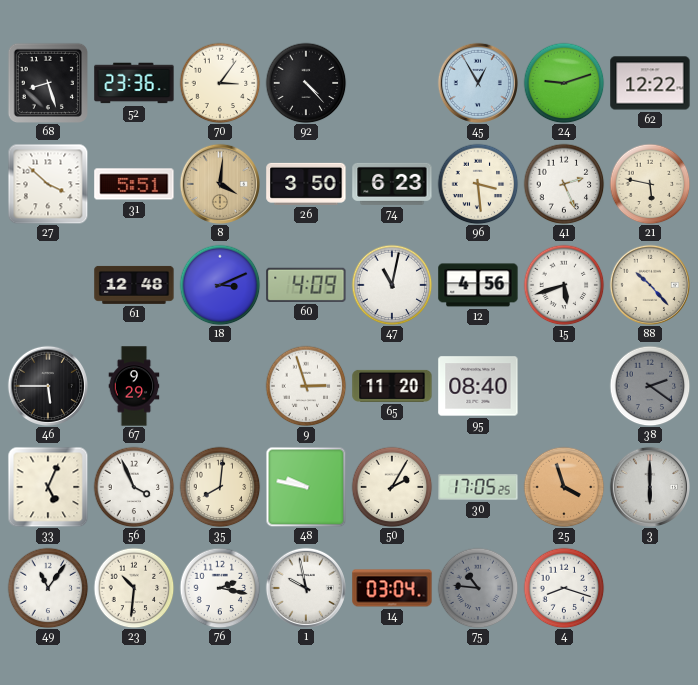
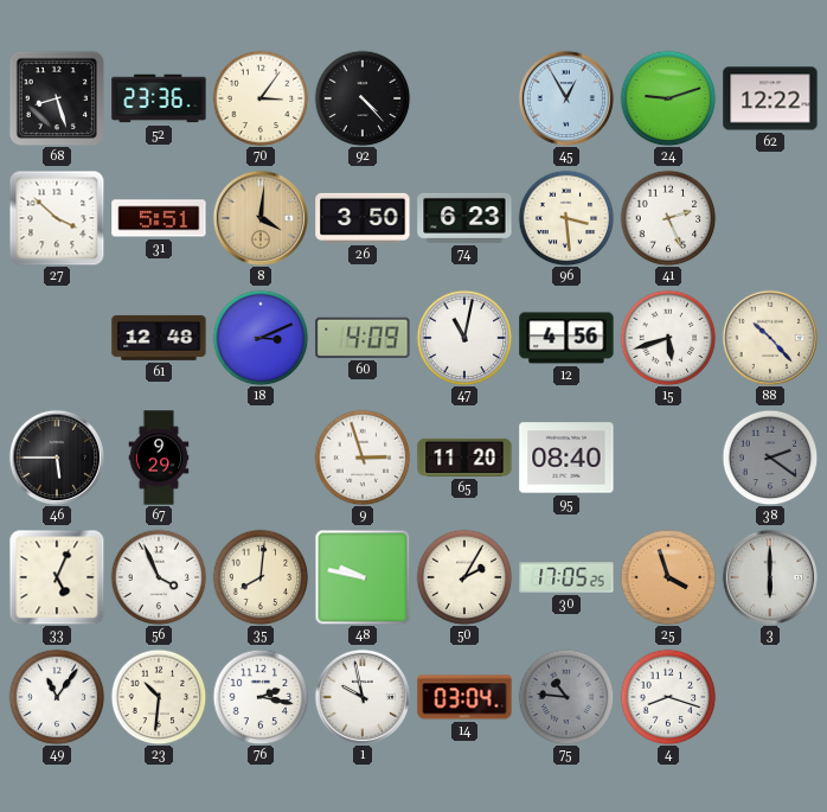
21: 5:47 -> none
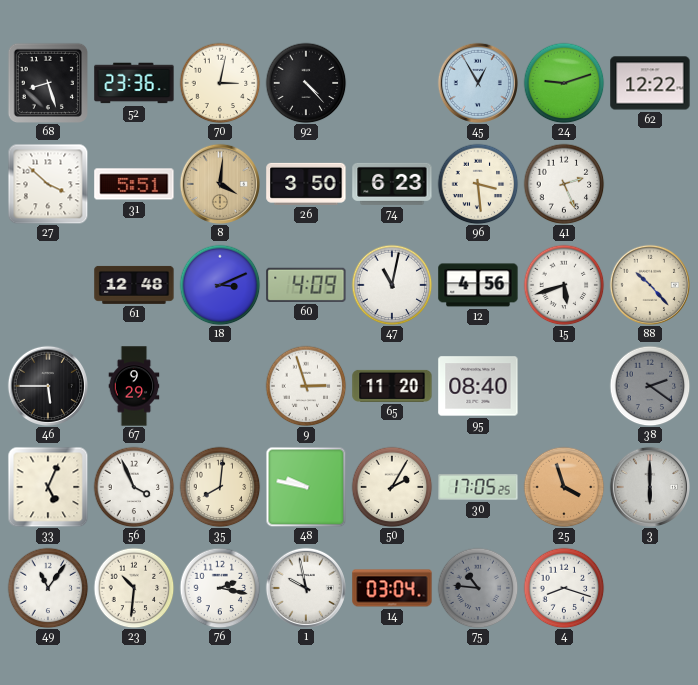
70: 3:06 -> 3:02
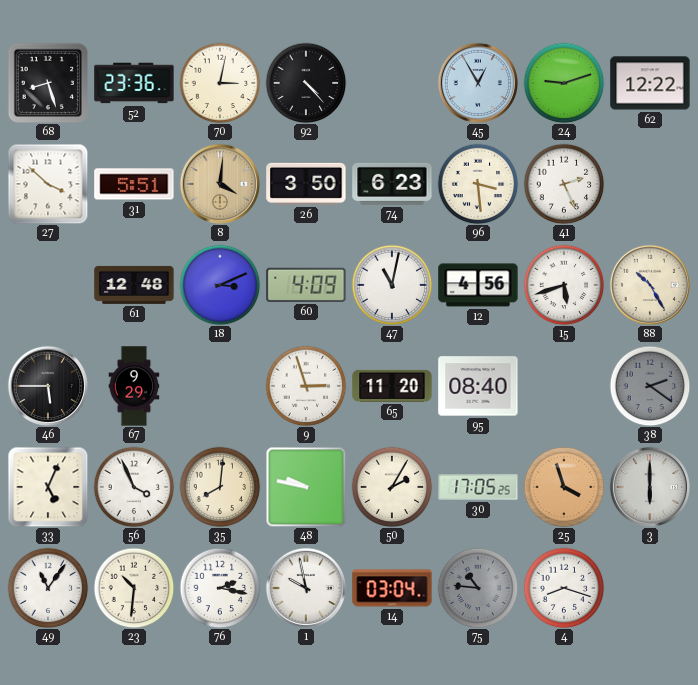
88: 10:23 -> 10:25
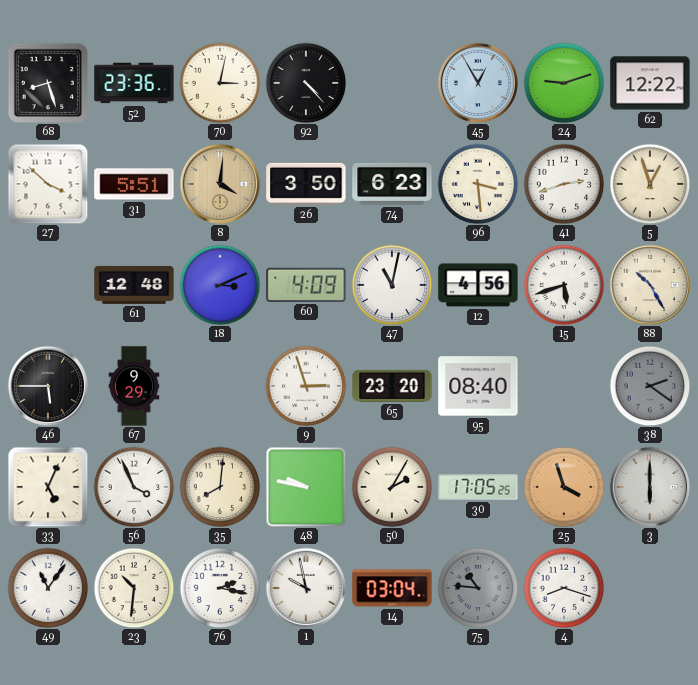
41: 2:26 -> 2:42
5: none -> 12:57
65: 11:20 -> 23:20
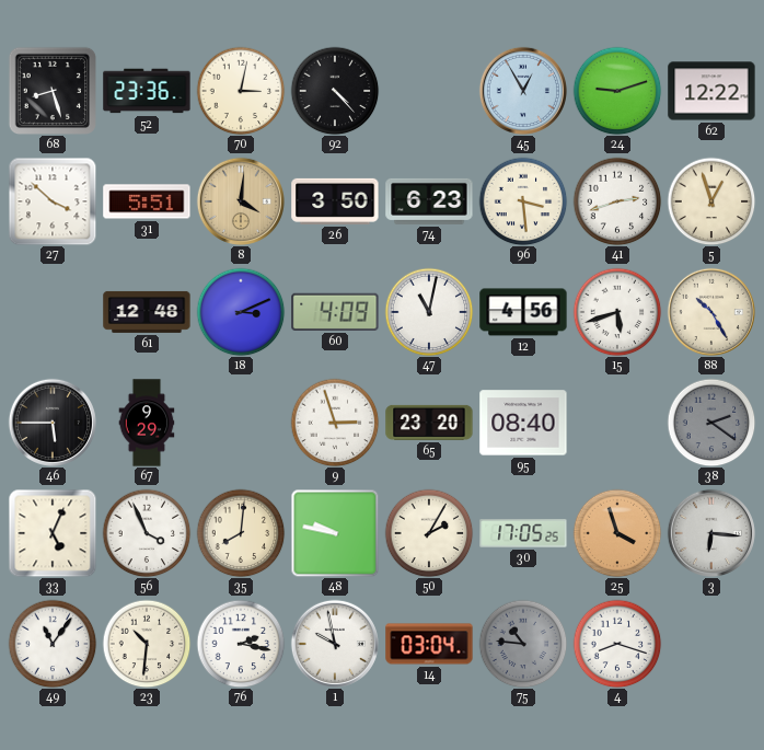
3: 6:00 -> 6:16
